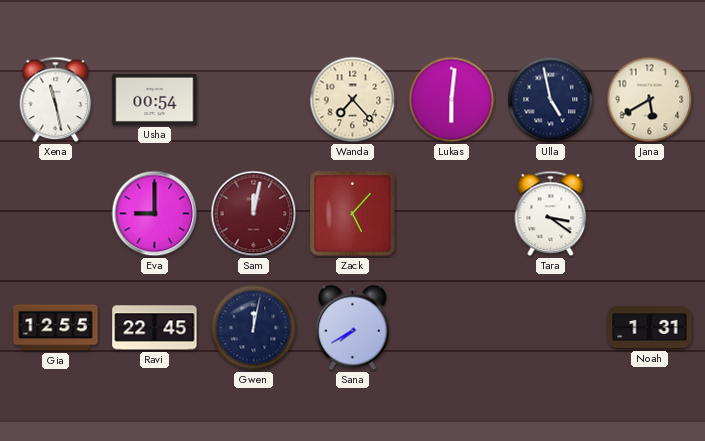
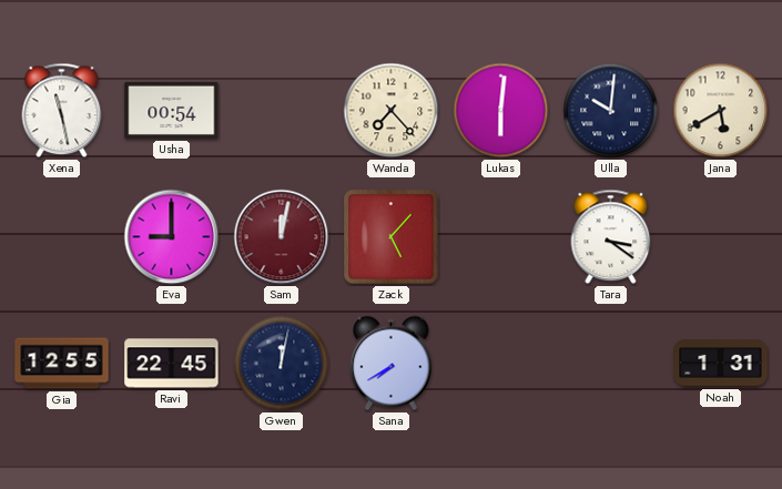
Ulla: 4:58 -> 10:01
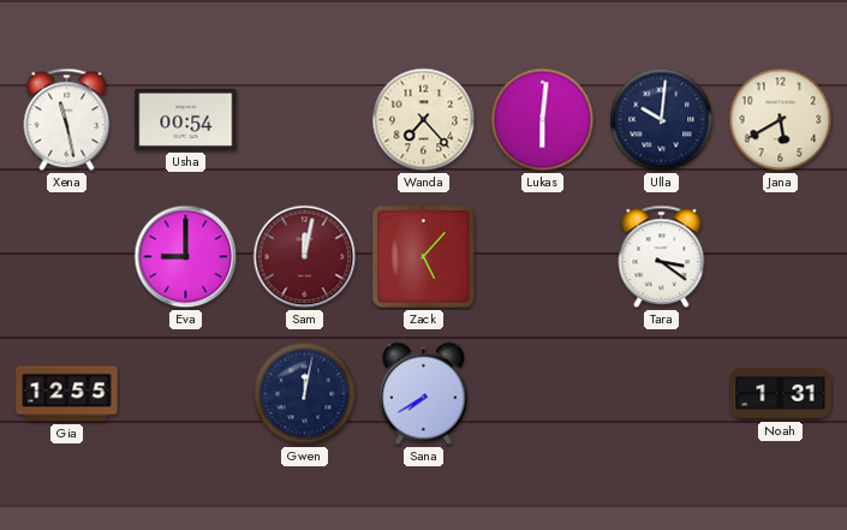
Ravi: 22:45 -> none
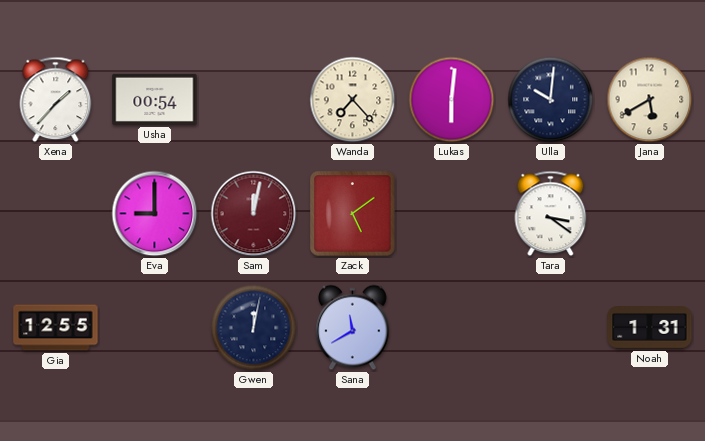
Xena: 11:28 -> 1:37
Zack: 5:07 -> 5:09
Sana: 7:40 -> 11:40
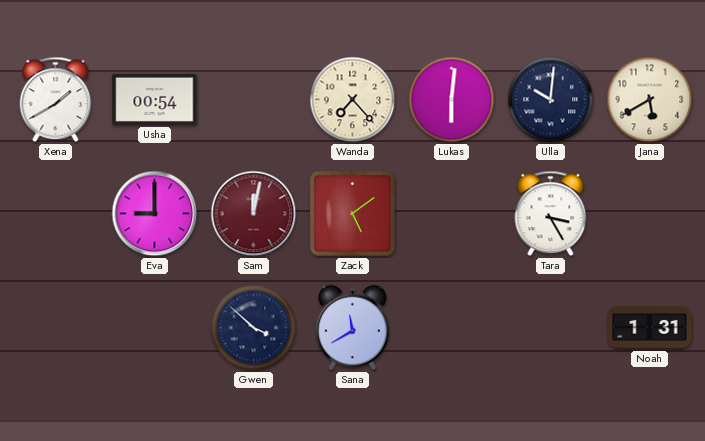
Xena: 1:37 -> 1:40
Tara: 3:21 -> 3:25
Gia: 12:55 -> none
Gwen: 12:02 -> 3:52
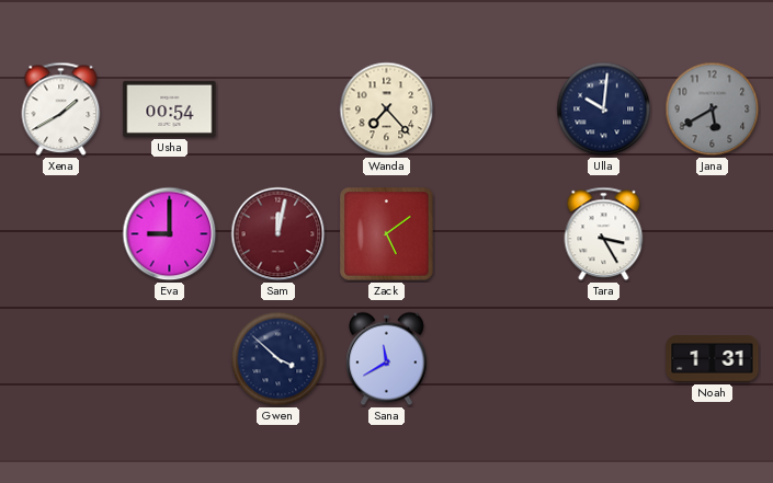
Lukas: 6:01 -> none
Jana dial: cream -> grey
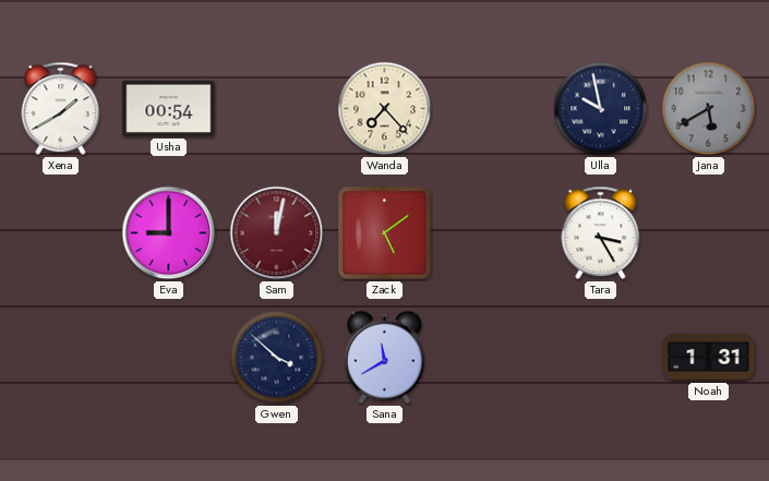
Ulla: 10:01 -> 9:58
